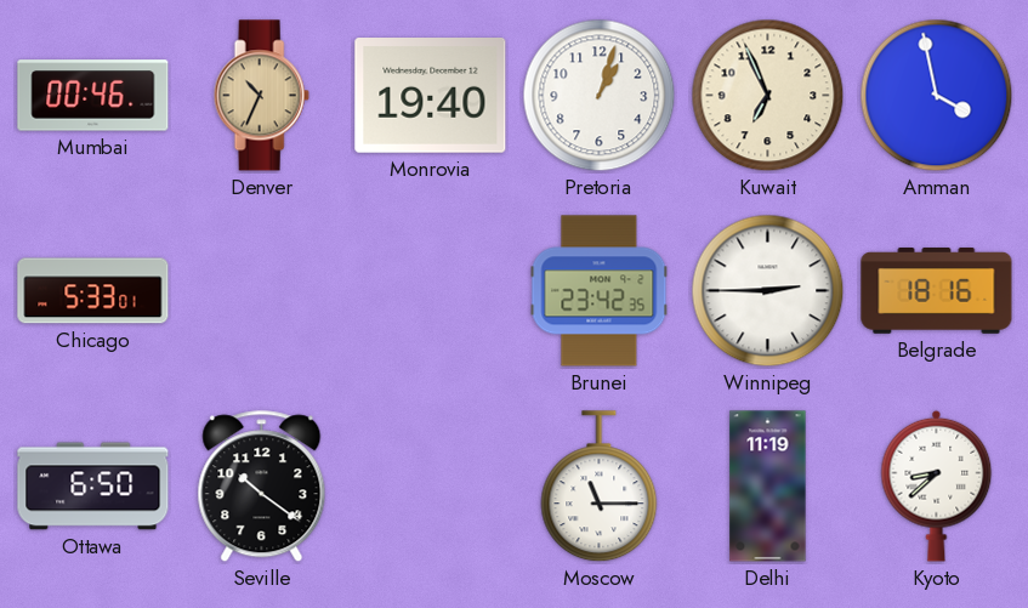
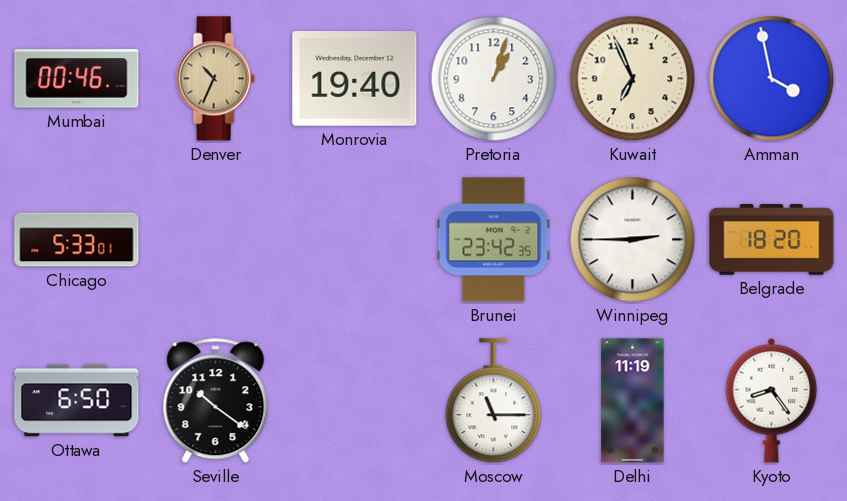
Belgrade: 18:16 -> 18:20
Kyoto: 8:38 -> 8:24
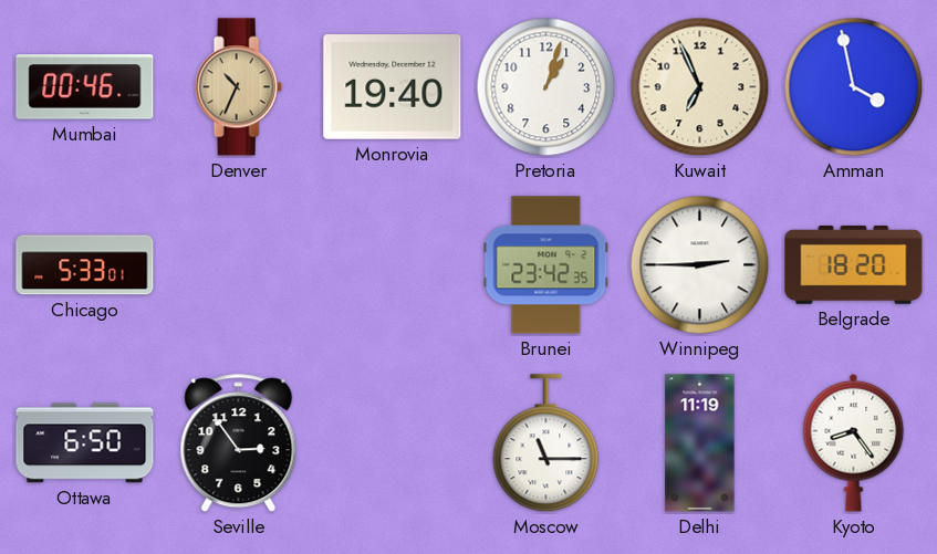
Seville: 10:21 -> 2:54
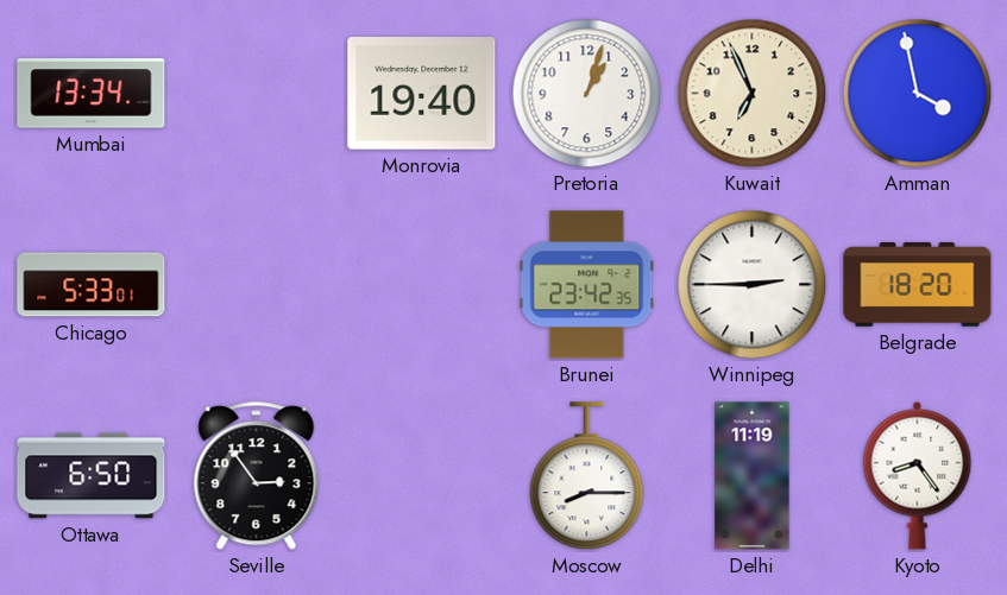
Mumbai: 00:46 -> 13:34
Denver: 10:34 -> none
Moscow: 11:15 -> 8:15
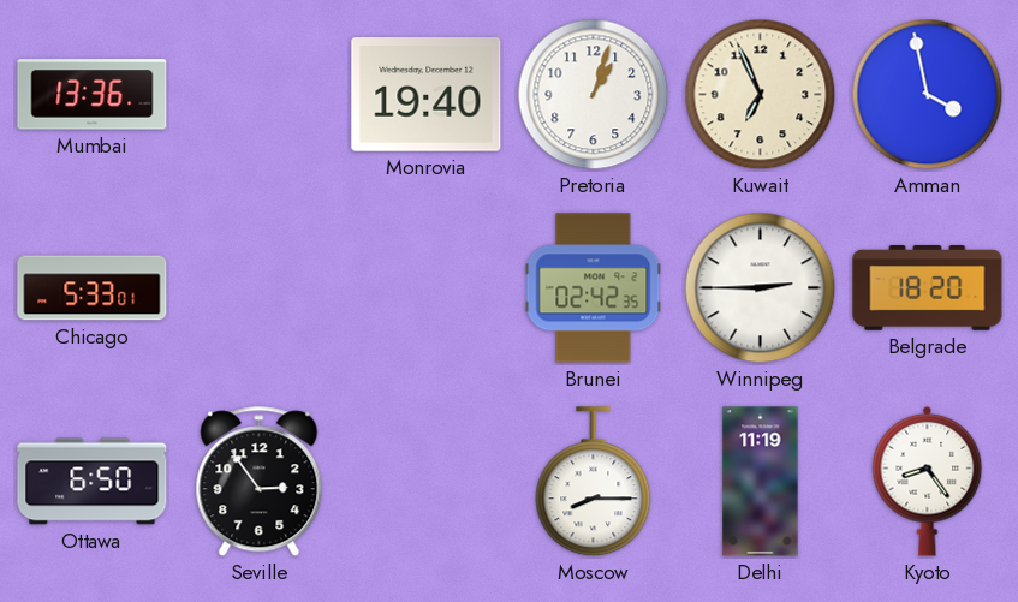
Mumbai: 13:34 -> 13:36
Brunei: 23:42 -> 02:42
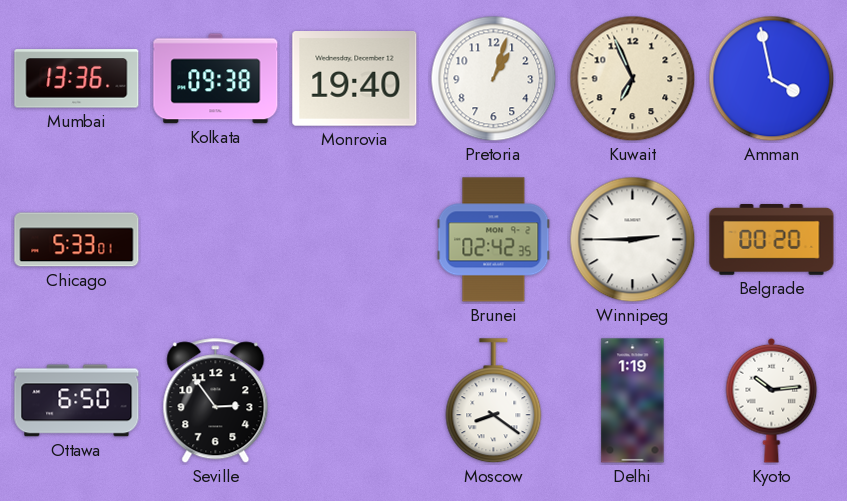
Kolkata: none -> 09:38
Belgrade: 18:20 -> 00:20
Moscow: 8:15 -> 8:21
Delhi: 11:19 -> 1:19
Kyoto: 8:24 -> 10:14
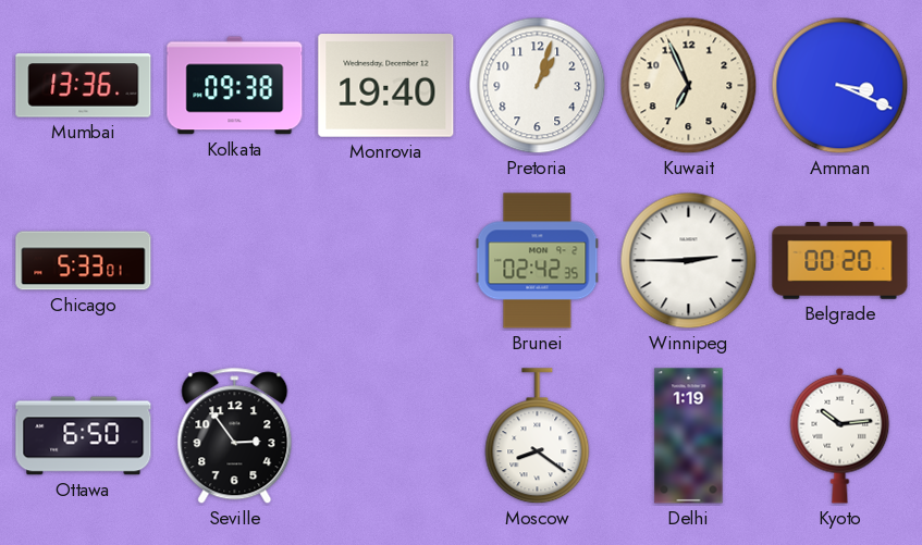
Amman: 3:58 -> 3:19
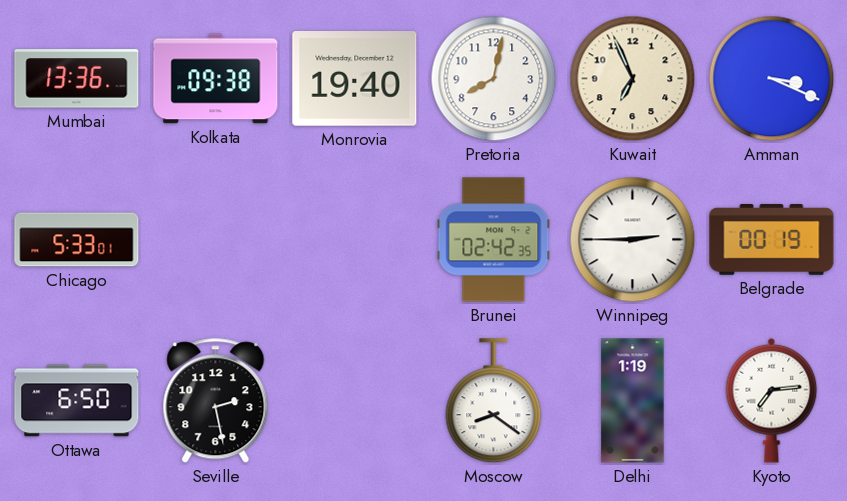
Pretoria: 1:03 -> 8:02
Belgrade: 00:20 -> 00:19
Seville: 2:54 -> 2:28
Kyoto: 10:14 -> 7:14
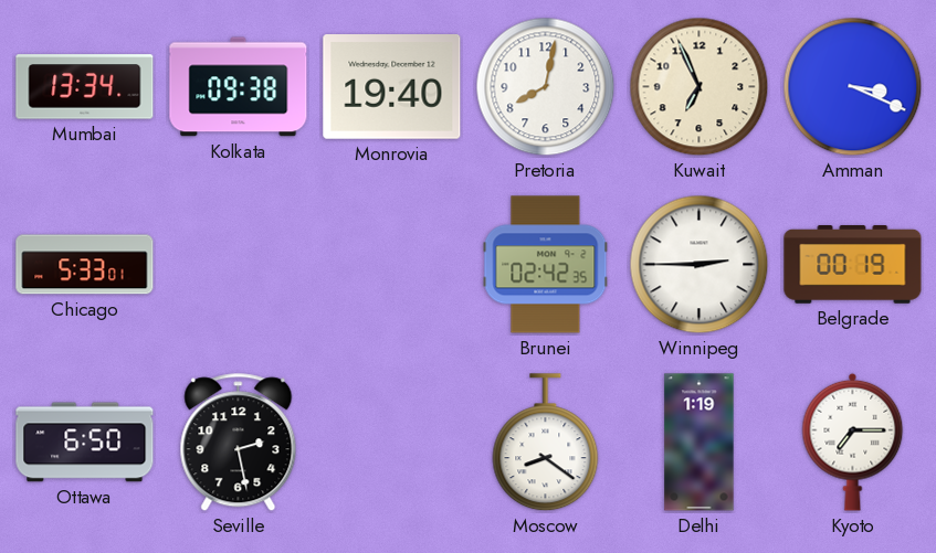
Mumbai: 13:36 -> 13:34
Kyoto: 7:14 -> 7:15
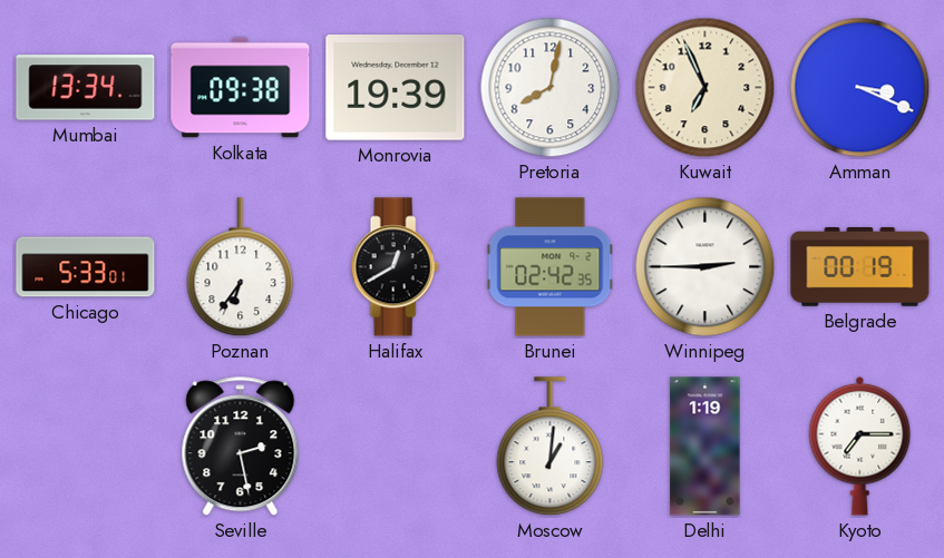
Monrovia: 19:40 -> 19:39
Poznan: none -> 6:36
Halifax: none -> 12:40
Ottawa: 6:50 -> none
Moscow: 8:21 -> 1:01
